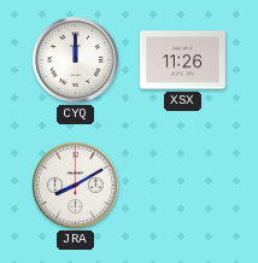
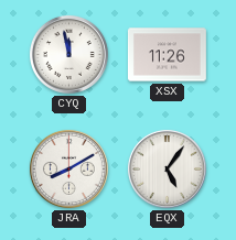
CYQ: 12:00 -> 11:58
EQX: none -> 5:06
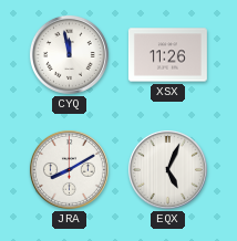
EQX: 5:06 -> 5:04
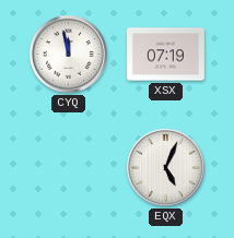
XSX: 11:26 -> 07:19
JRA: 8:10 -> none
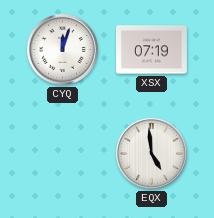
CYQ: 11:58 -> 12:03
EQX: 5:04 -> 4:59
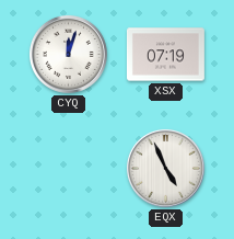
EQX: 4:59 -> 4:56
